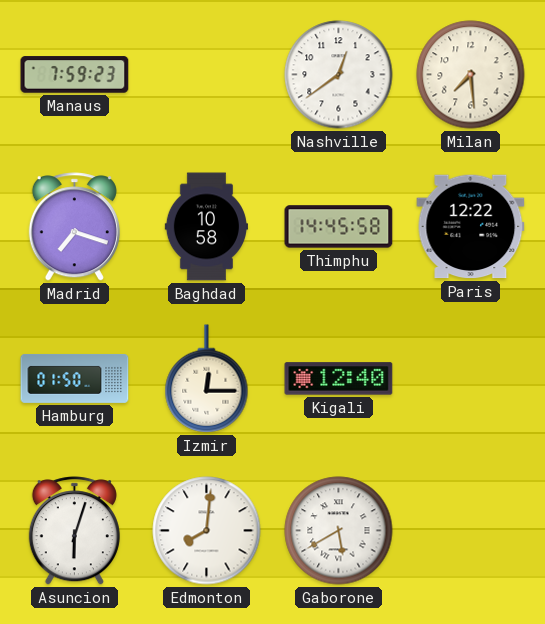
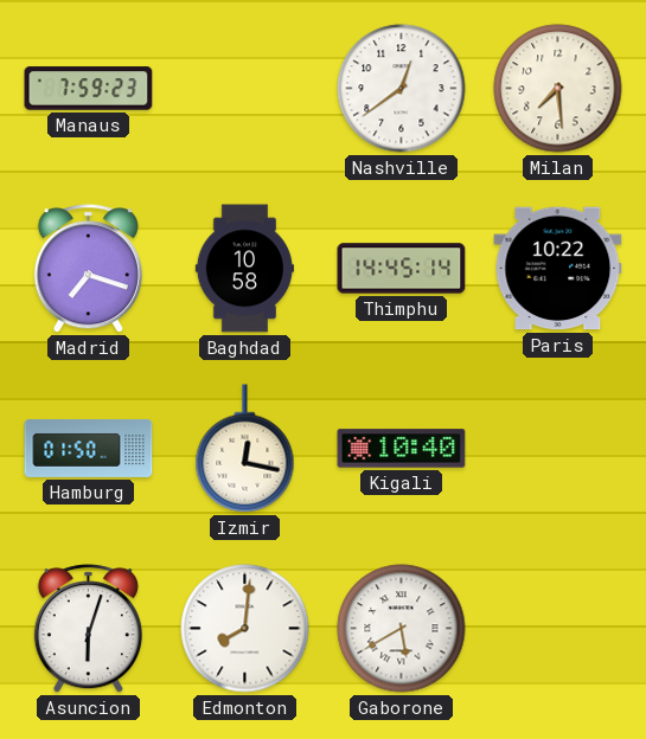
Thimphu: 14:45:58 -> 14:45:14
Paris: 12:22 -> 10:22
Izmir: 12:15 -> 12:17
Kigali: 12:40 -> 10:40
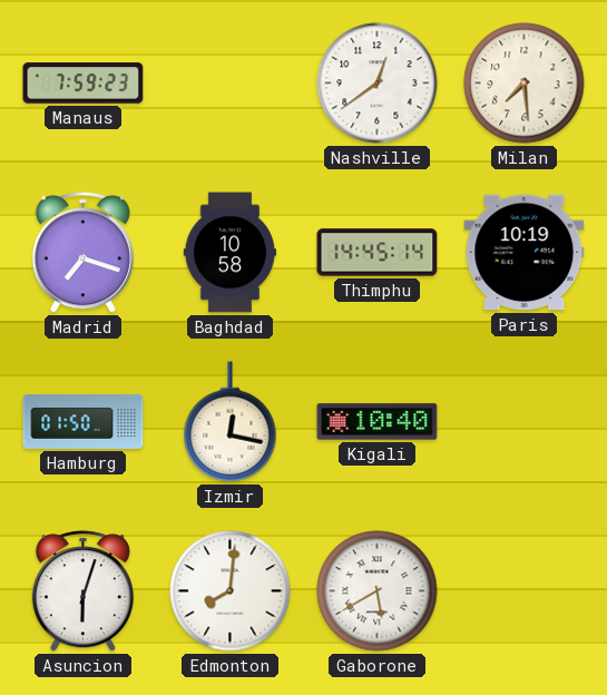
Paris: 10:22 -> 10:19
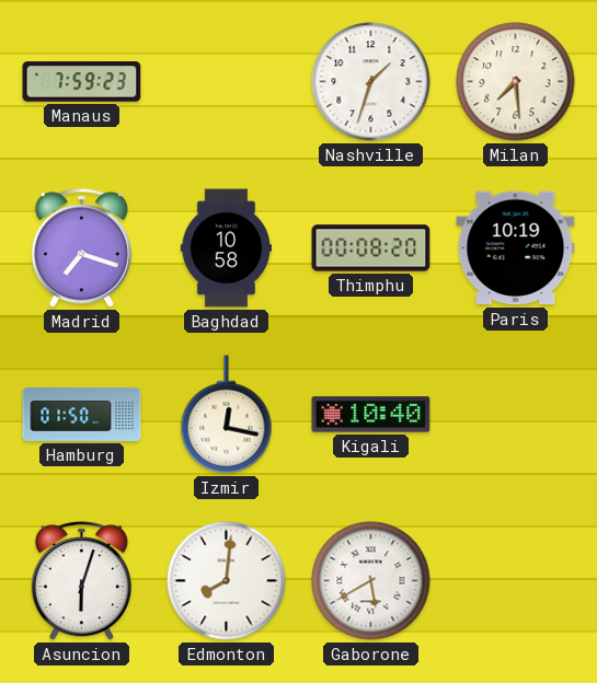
Nashville: 12:39 -> 1:33
Thimphu: 14:45 -> 00:08
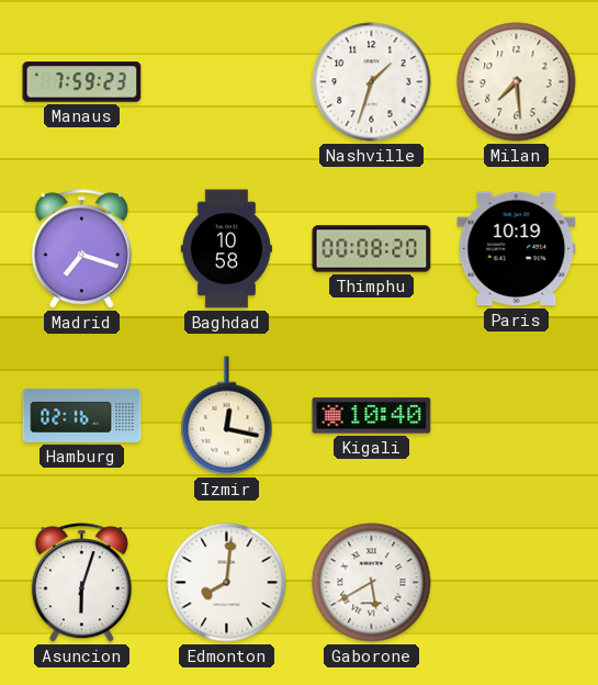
Hamburg: 01:50 -> 02:16
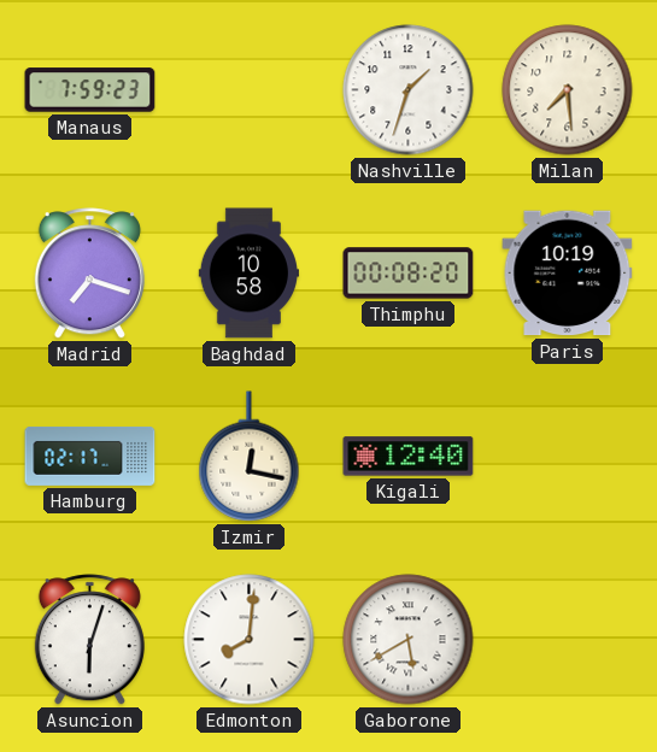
Hamburg: 02:16 -> 02:17
Kigali: 10:40 -> 12:40
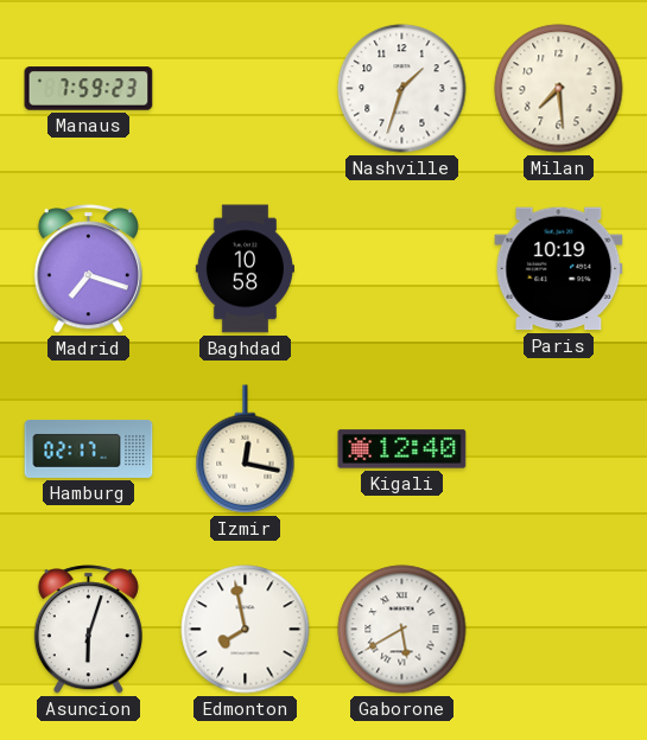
Thimphu: 00:08 -> none
Edmonton: 8:01 -> 7:58
